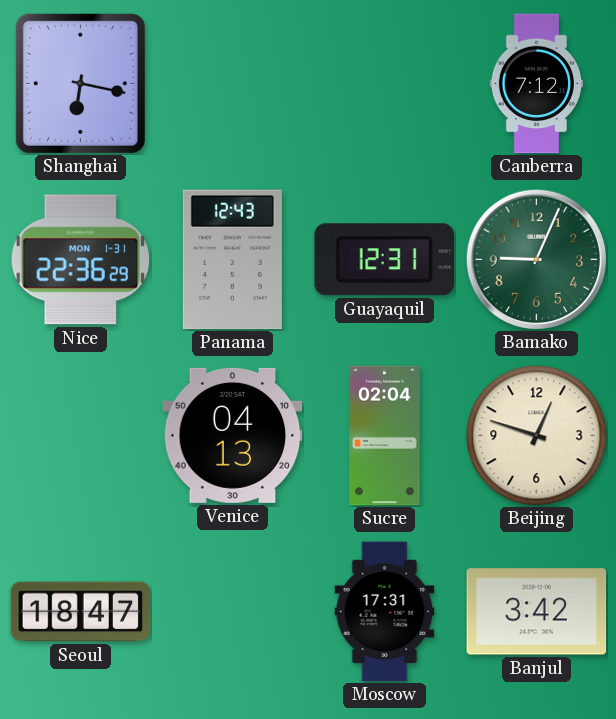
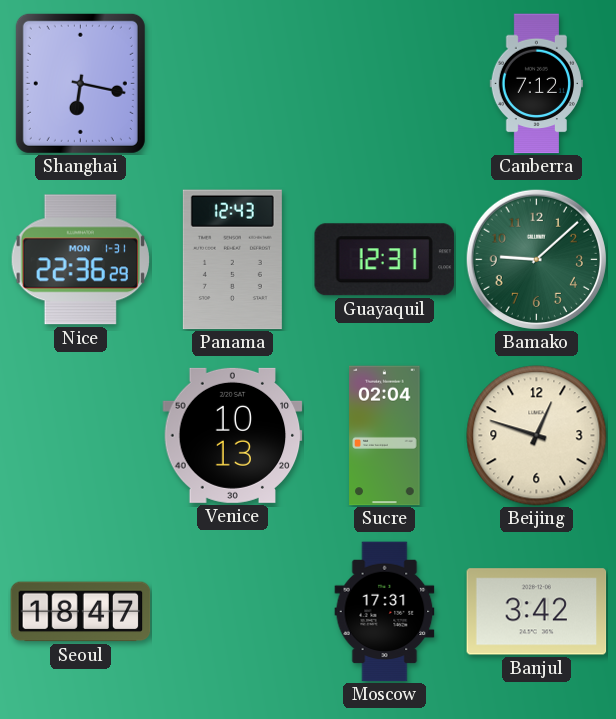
Bamako: 9:04 -> 9:08
Venice: 04:13 -> 10:13
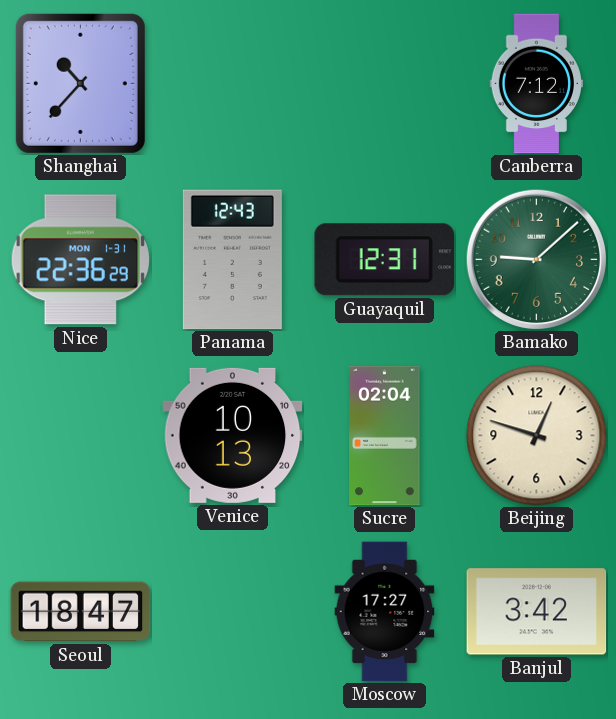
Shanghai: 6:17 -> 10:37
Moscow: 17:31 -> 17:27
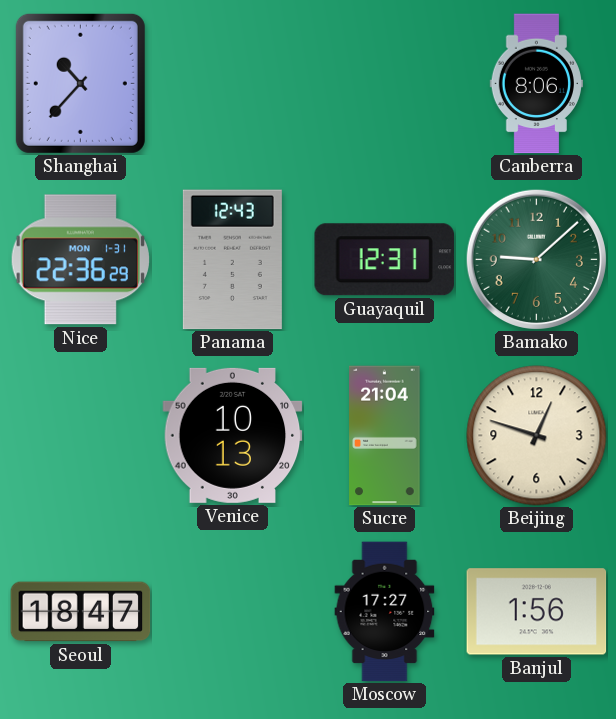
Canberra: 7:12 -> 8:06
Sucre: 02:04 -> 21:04
Banjul: 3:42 -> 1:56
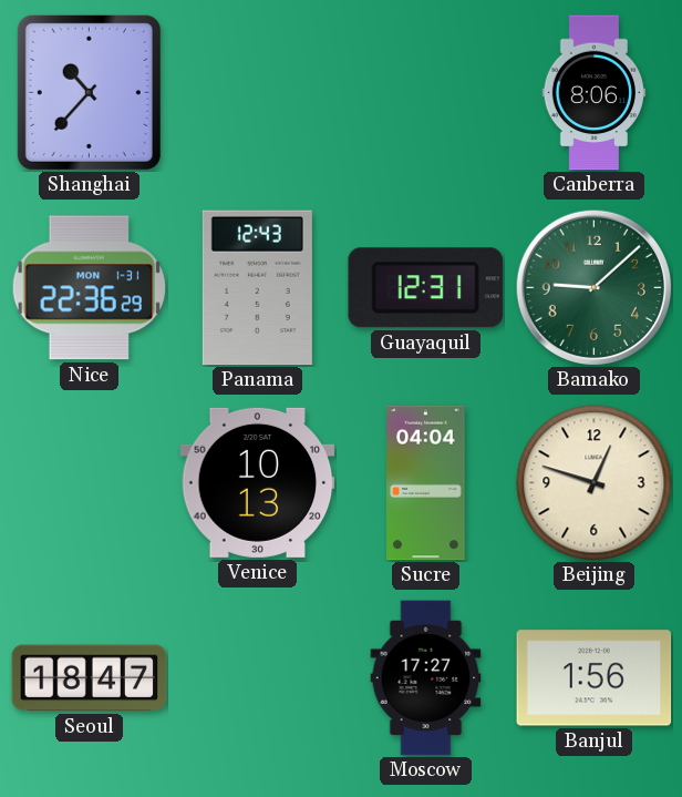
Sucre: 21:04 -> 04:04
